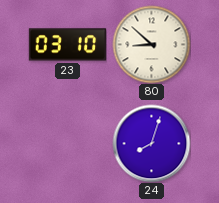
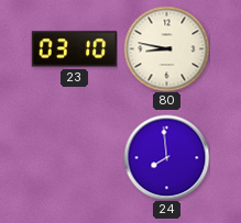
80: 8:52 -> 8:47
24: 8:03 -> 7:59
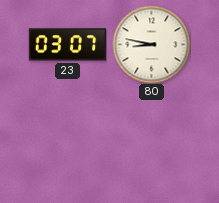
23: 03:10 -> 03:07
24: 7:59 -> none
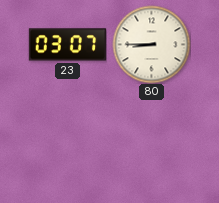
80: 8:47 -> 8:45
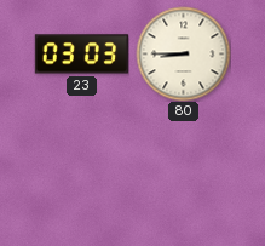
23: 03:07 -> 03:03
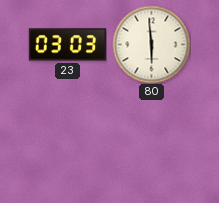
80: 8:45 -> 5:59
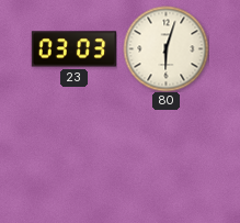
80: 5:59 -> 6:03
